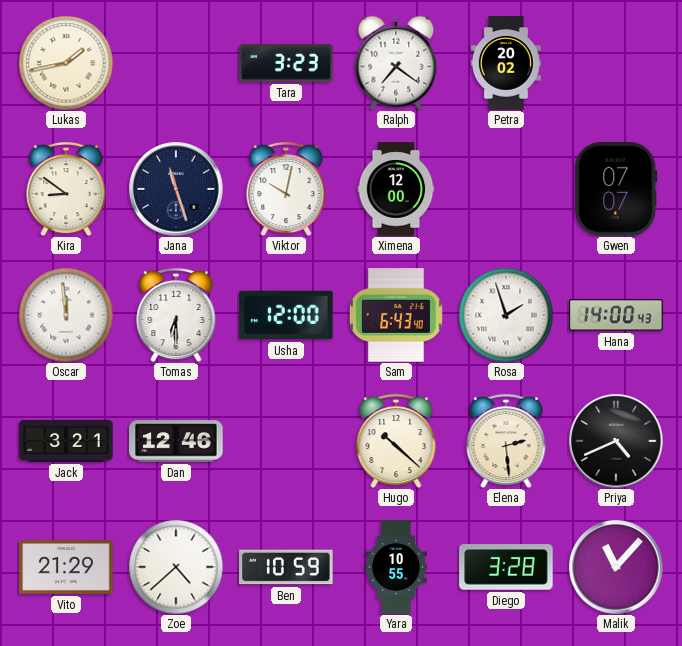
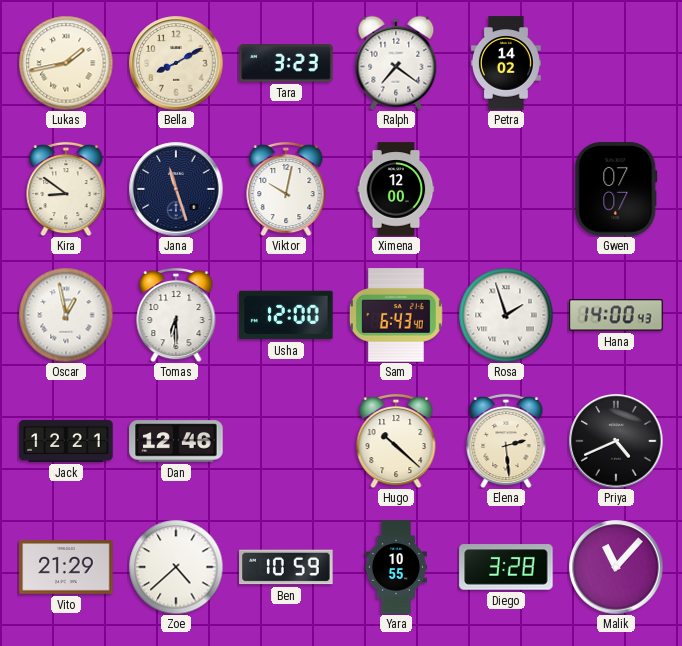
Bella: none -> 8:10
Petra: 20:02 -> 14:02
Oscar: 11:59 -> 12:58
Jack: 3:21 -> 12:21
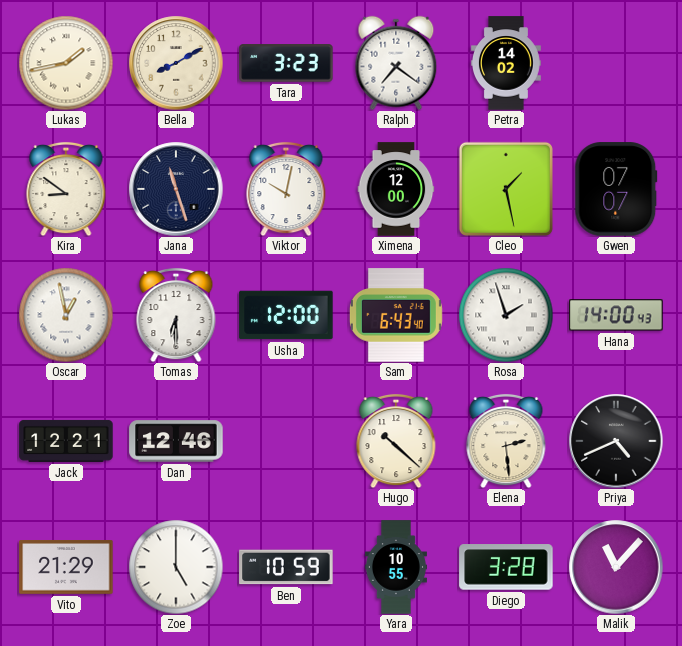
Cleo: none -> 1:28
Zoe: 4:38 -> 5:00
